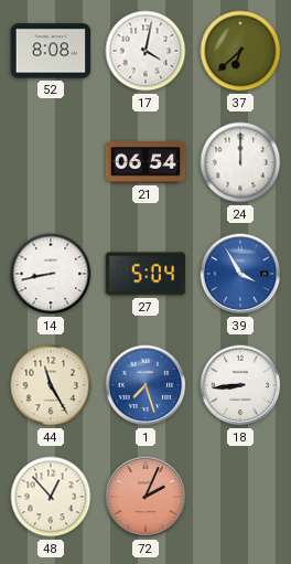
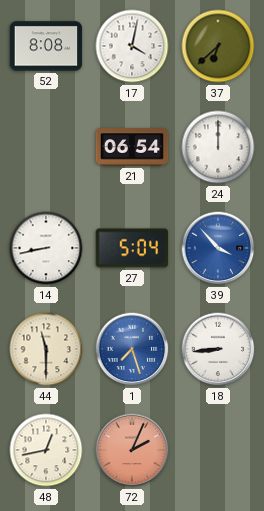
39: 3:55 -> 3:53
44: 11:25 -> 11:30
48: 12:53 -> 12:43
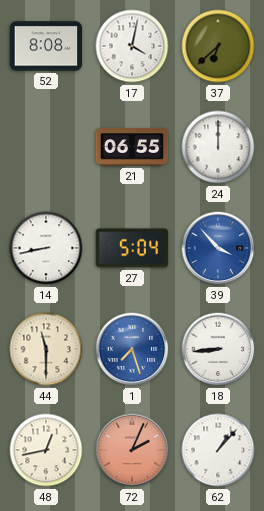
21: 06:54 -> 06:55
62: none -> 1:07
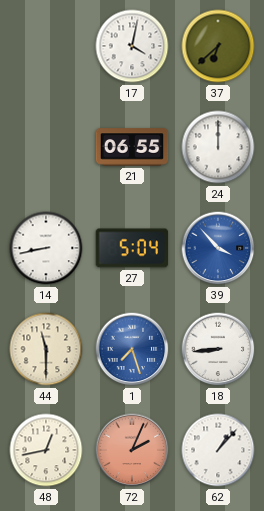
52: 8:08 -> none
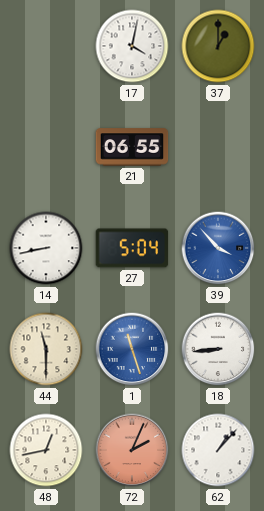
37: 6:38 -> 1:00
24: 12:00 -> none
1: 7:27 -> 11:27
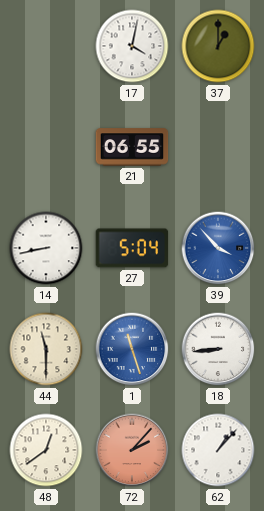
48: 12:43 -> 12:39
72: 2:04 -> 2:07
